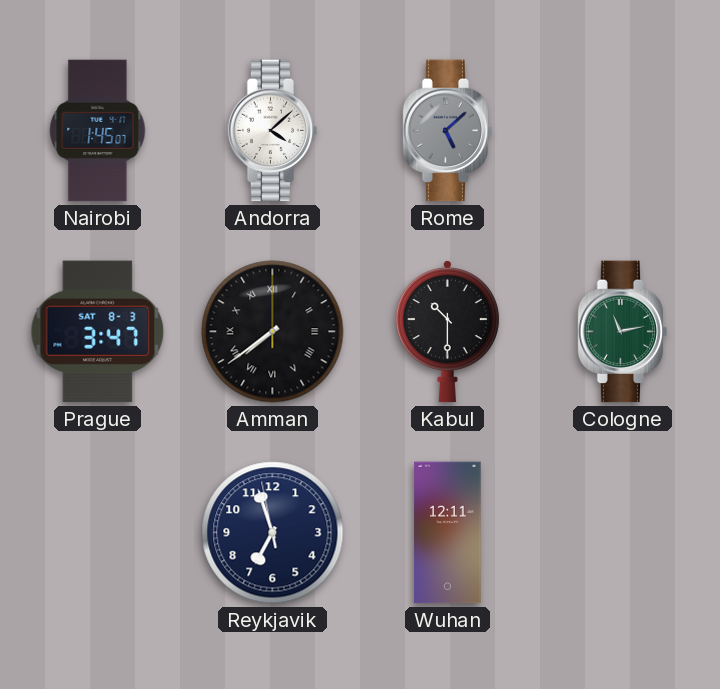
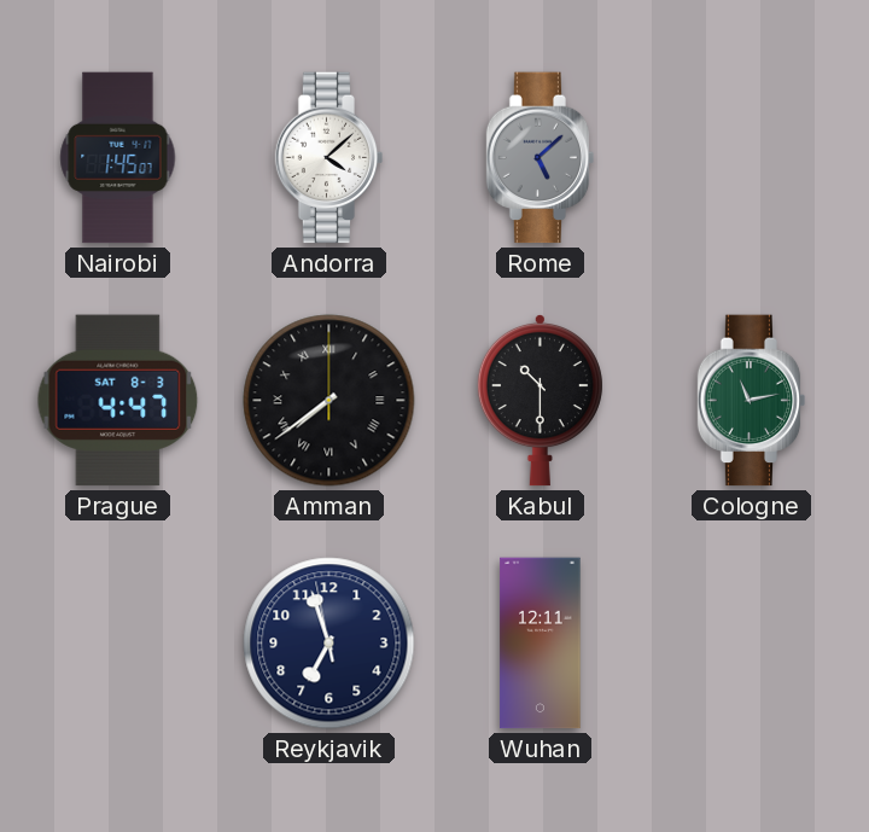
Prague: 3:47 -> 4:47
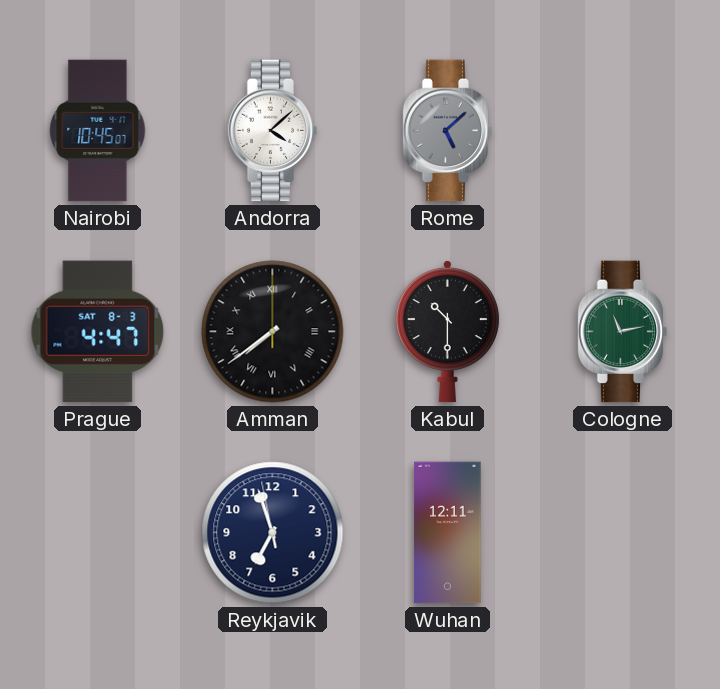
Nairobi: 1:45 -> 10:45
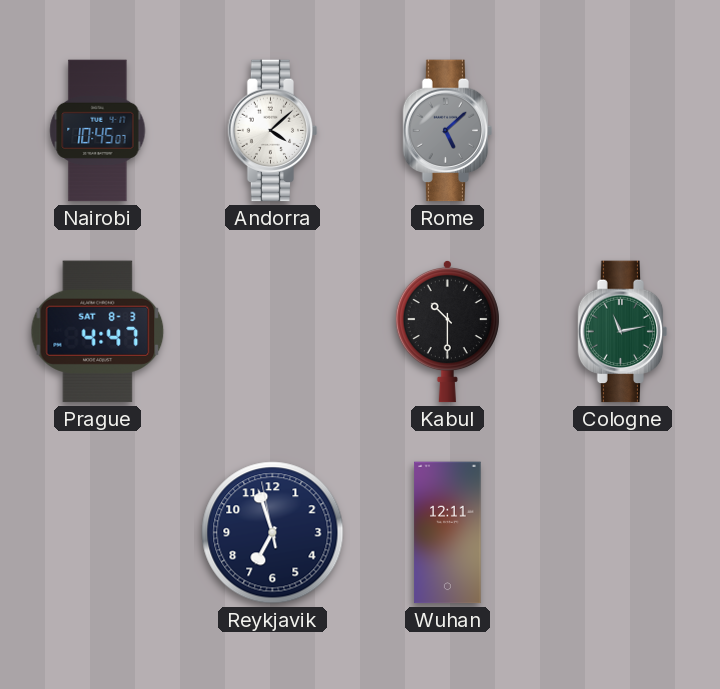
Amman: 7:39 -> none
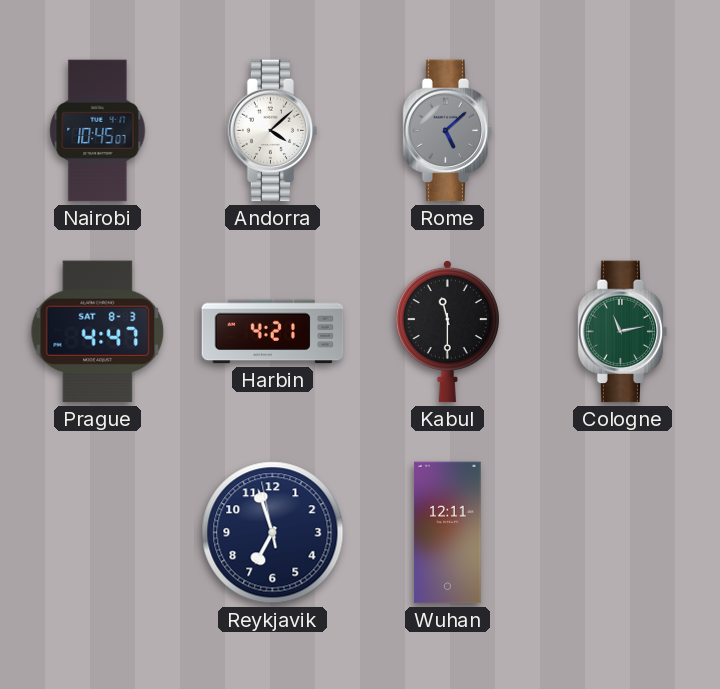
Harbin: none -> 4:21
Kabul: 10:30 -> 11:30
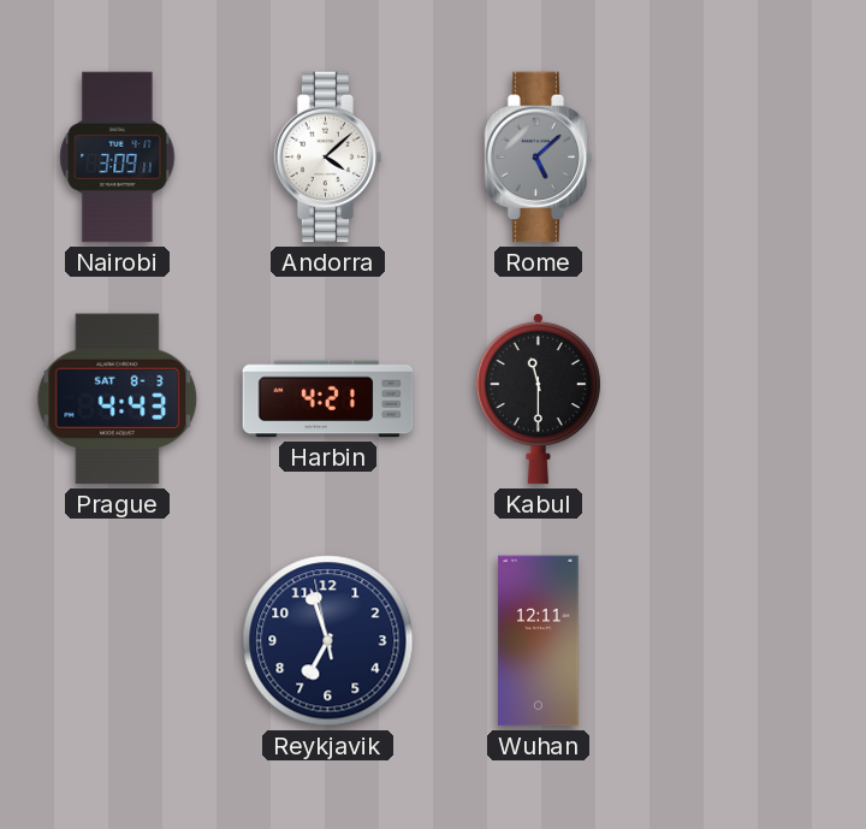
Nairobi: 10:45 -> 3:09
Prague: 4:47 -> 4:43
Cologne: 11:13 -> none
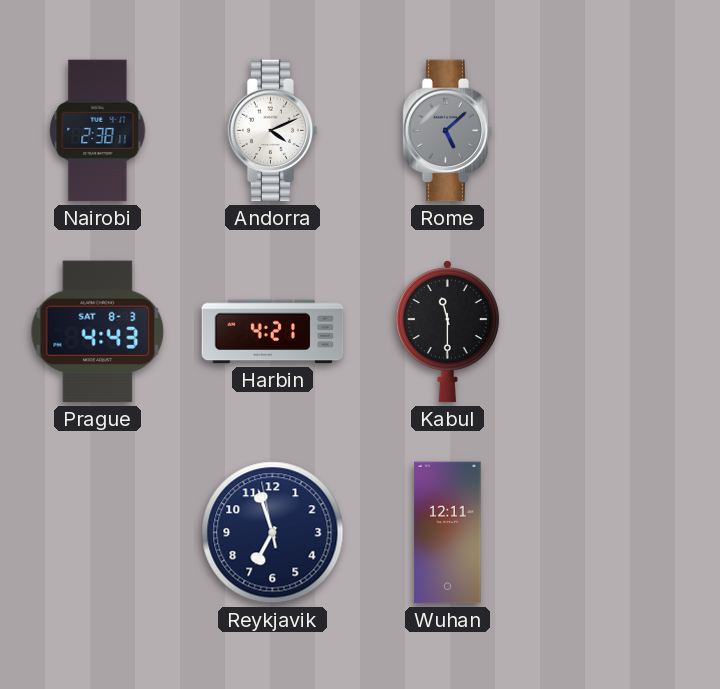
Nairobi: 3:09 -> 2:38
Andorra: 4:08 -> 4:11
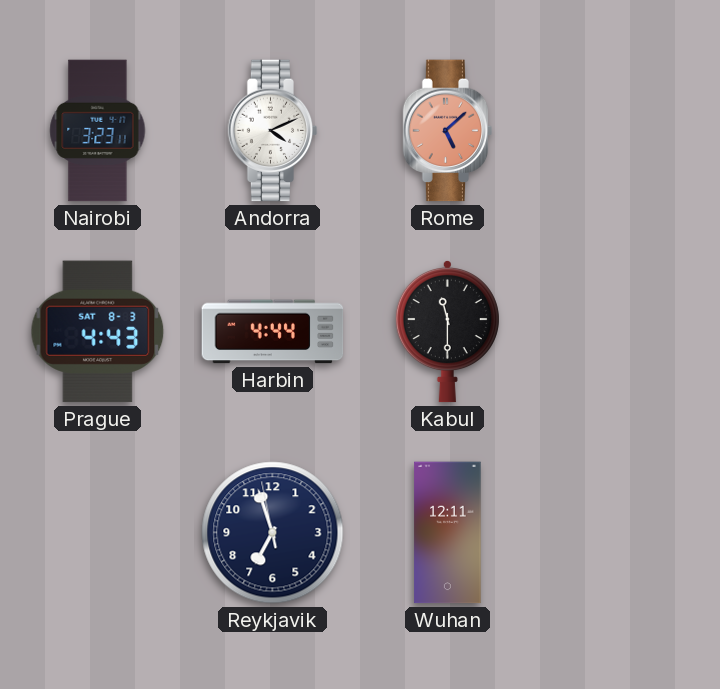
Nairobi: 2:38 -> 3:23
Rome dial: grey -> salmon
Harbin: 4:21 -> 4:44
